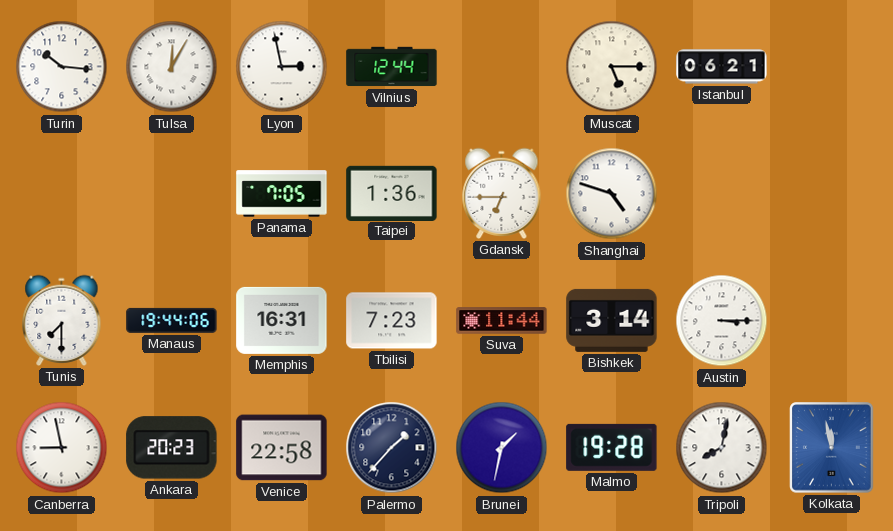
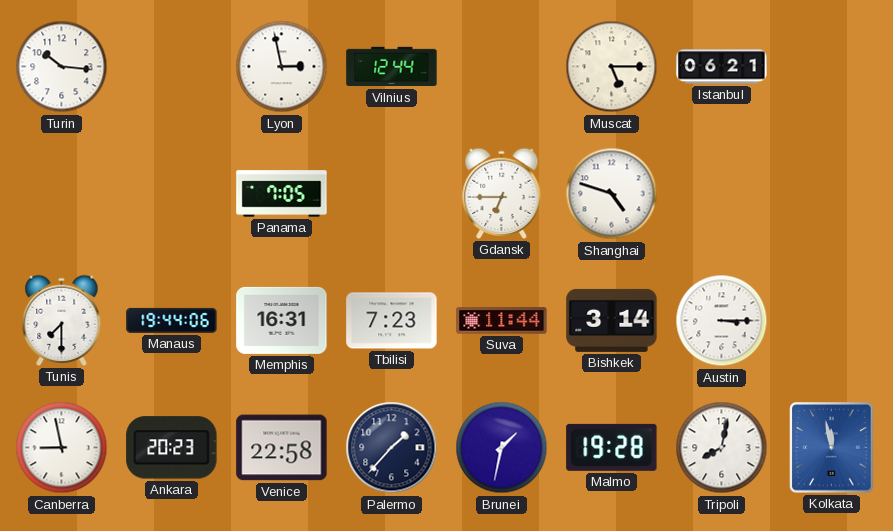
Tulsa: 12:05 -> none
Taipei: 1:36 -> none
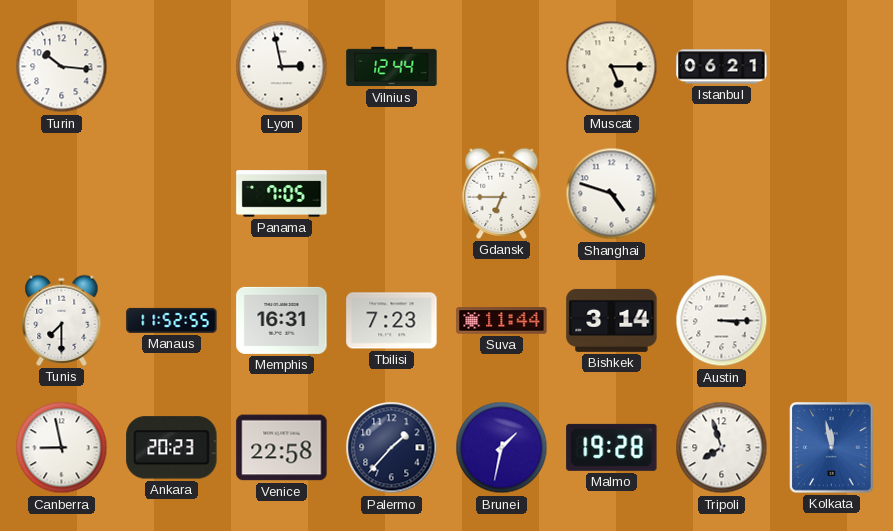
Manaus: 19:44 -> 11:52
Tripoli: 8:02 -> 7:57
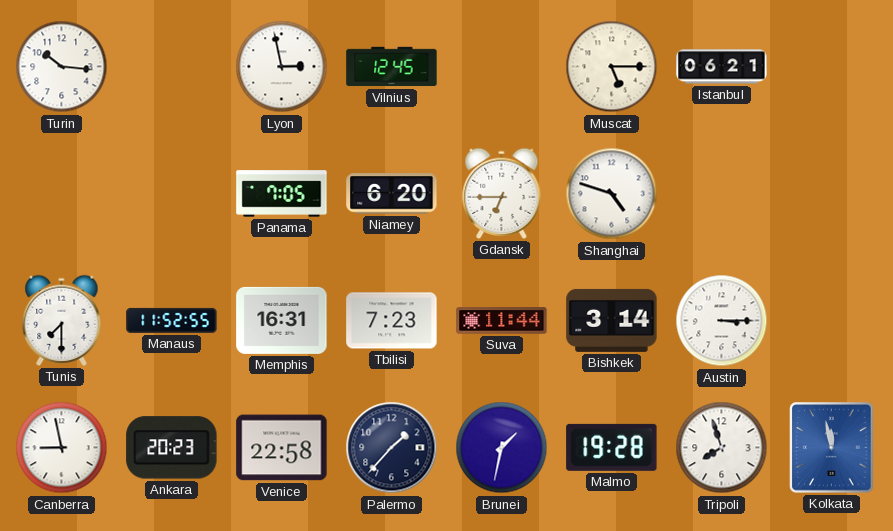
Vilnius: 12:44 -> 12:45
Niamey: none -> 6:20
